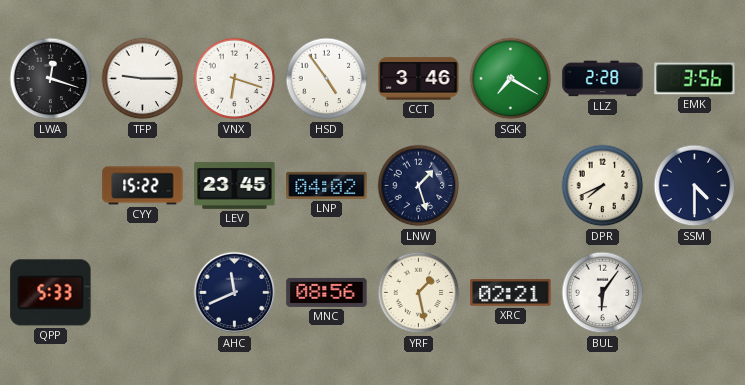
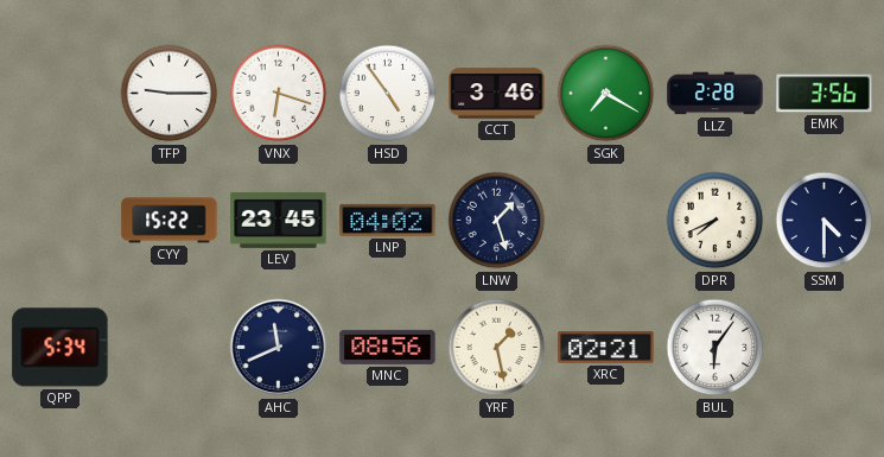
LWA: 12:18 -> none
QPP: 5:33 -> 5:34
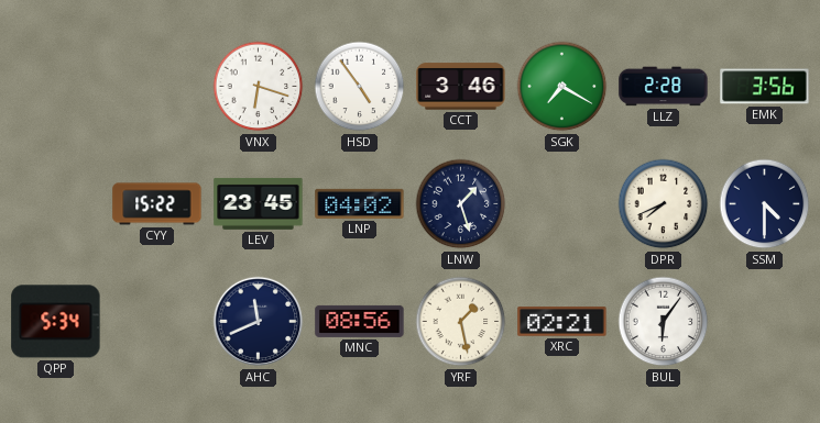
TFP: 9:15 -> none
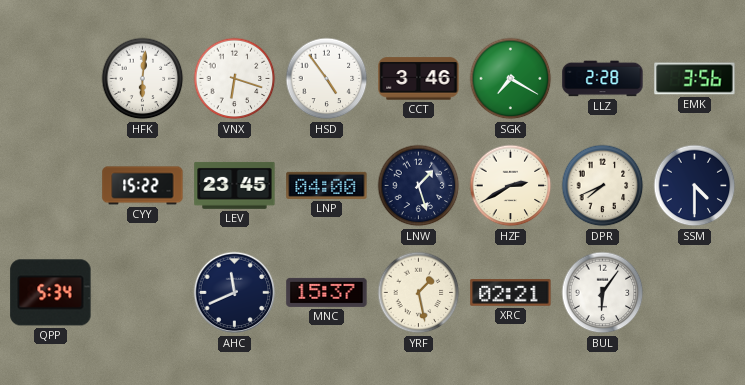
HFK: none -> 6:01
LNP: 04:02 -> 04:00
HZF: none -> 2:40
MNC: 08:56 -> 15:37
